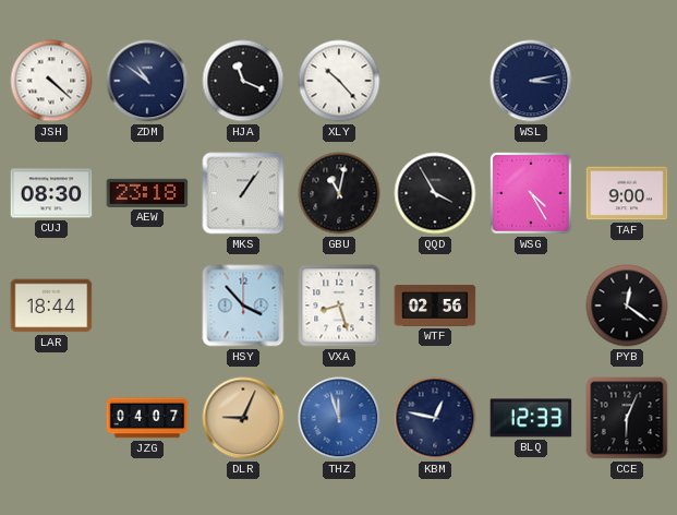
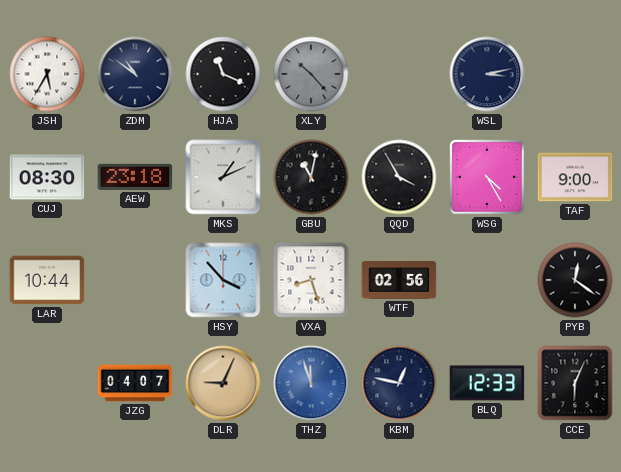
JSH: 4:22 -> 5:35
XLY dial: white -> grey
MKS: 1:06 -> 1:11
LAR: 18:44 -> 10:44
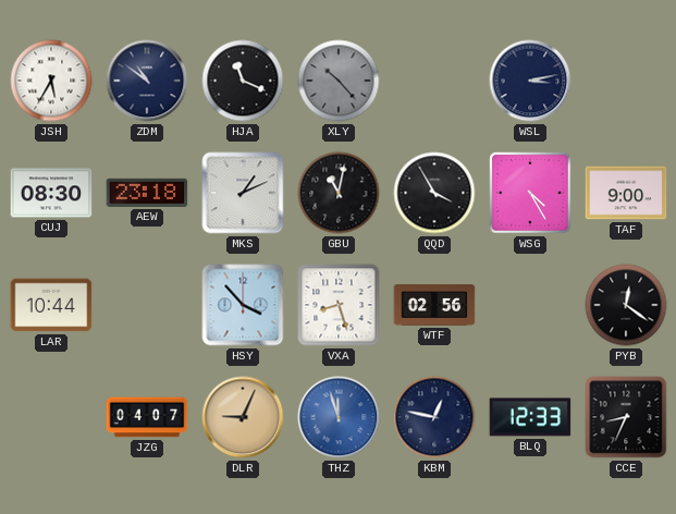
CCE: 6:04 -> 8:34
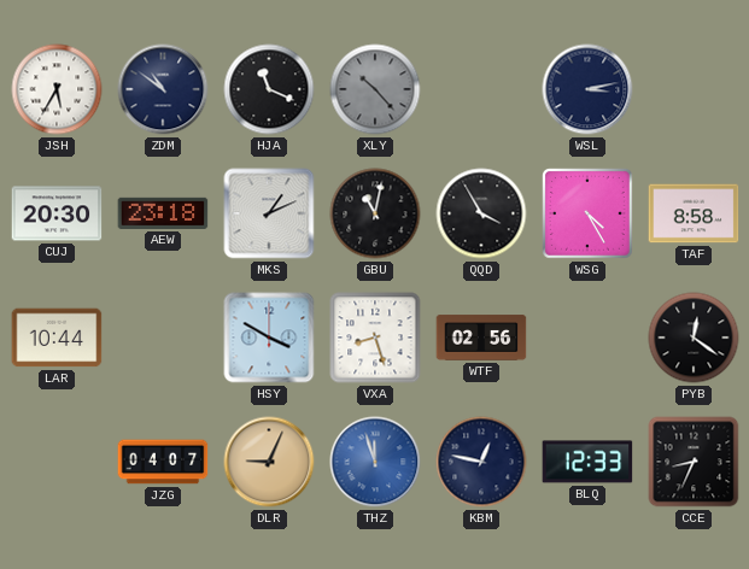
CUJ: 08:30 -> 20:30
TAF: 9:00 -> 8:58
HSY: 3:53 -> 3:50
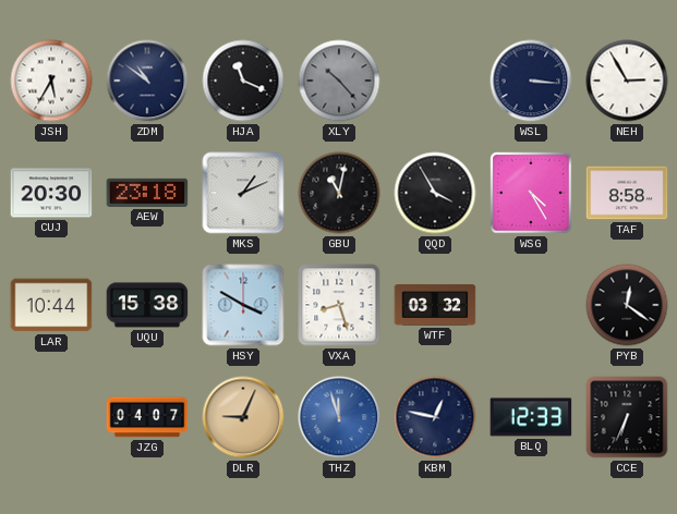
WSL: 3:13 -> 3:16
NEH: none -> 2:55
UQU: none -> 15:38
WTF: 02:56 -> 03:32
CCE: 8:34 -> 6:34
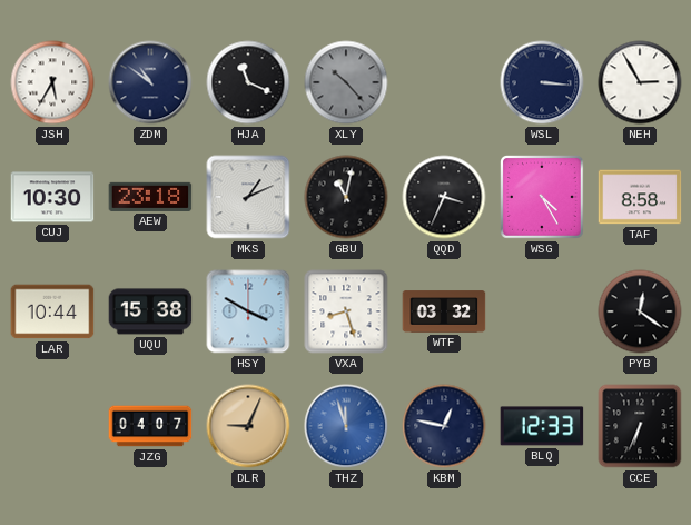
CUJ: 20:30 -> 10:30
QQD: 3:55 -> 3:34
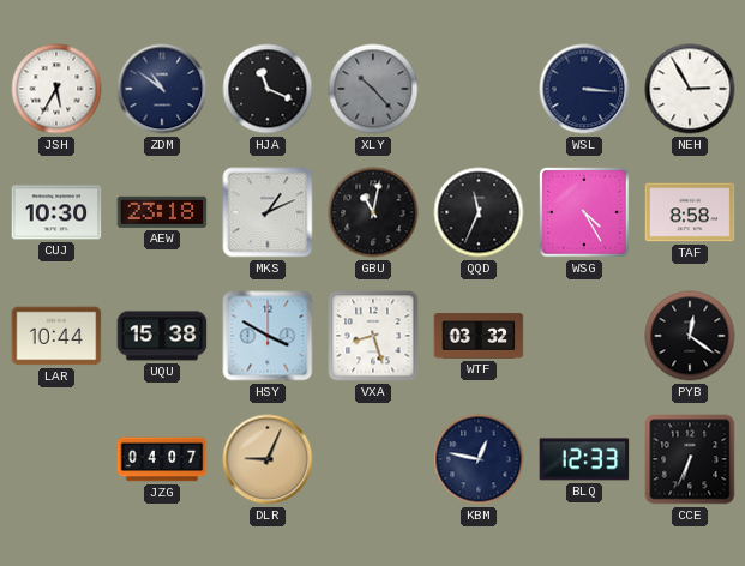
QQD: 3:34 -> 11:34
THZ: 11:57 -> none
